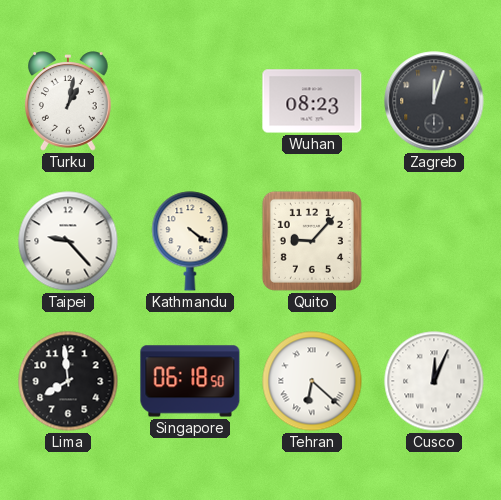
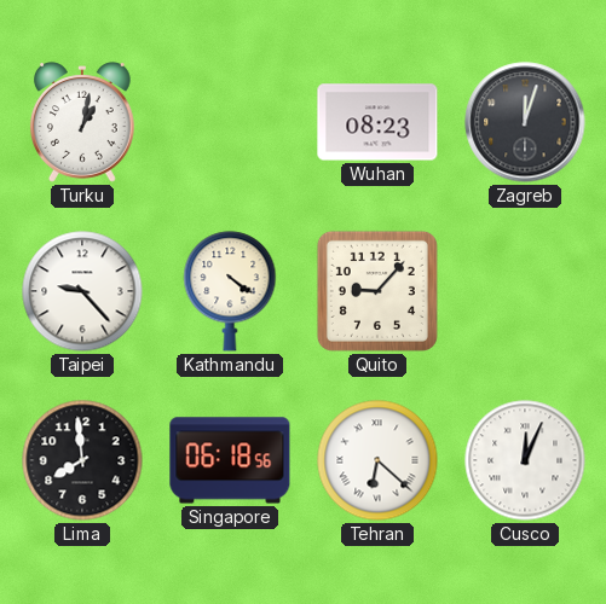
Singapore: 06:18:50 -> 06:18:56
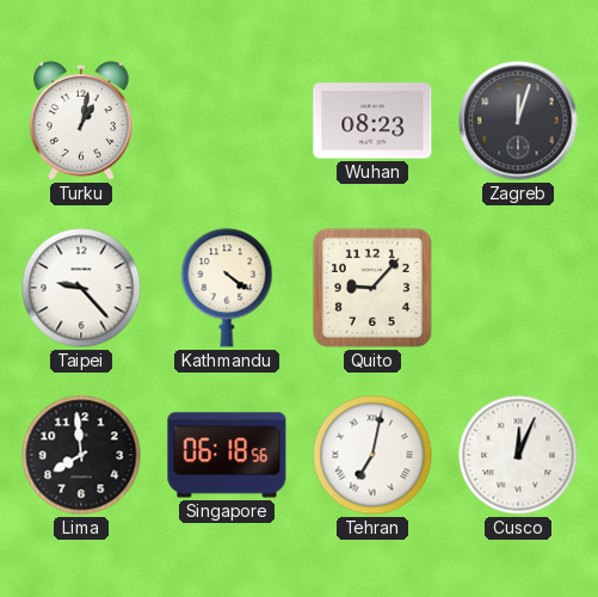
Tehran: 6:22 -> 7:02
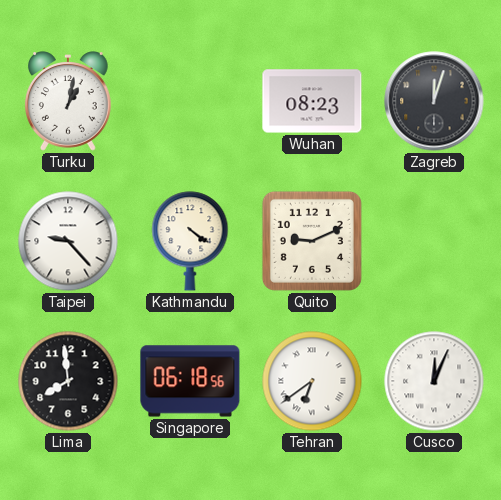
Quito: 9:07 -> 9:11
Tehran: 7:02 -> 6:39
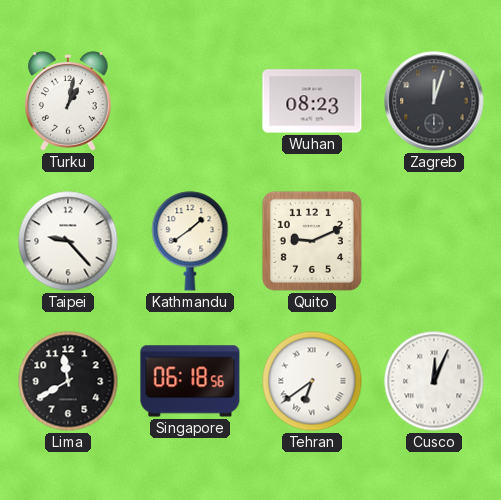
Kathmandu: 4:21 -> 1:39
Lima: 7:59 -> 11:40
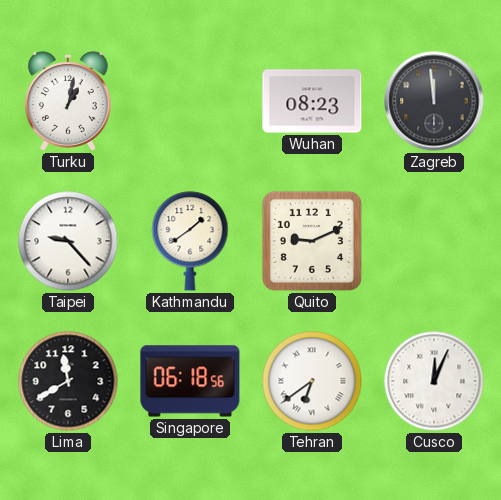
Zagreb: 12:03 -> 11:59
